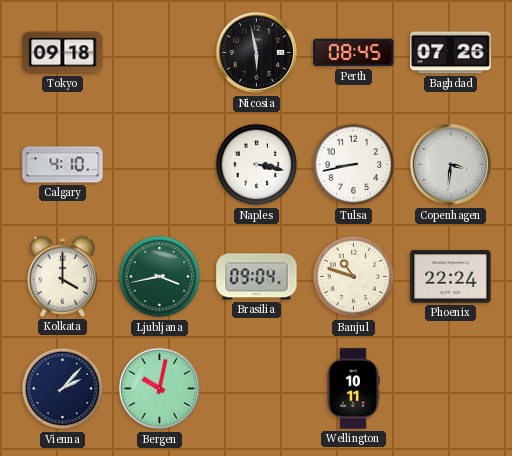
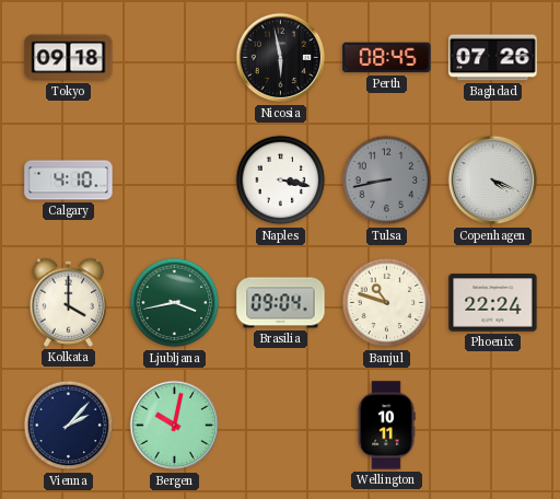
Tulsa dial: white -> grey
Copenhagen: 3:31 -> 4:19
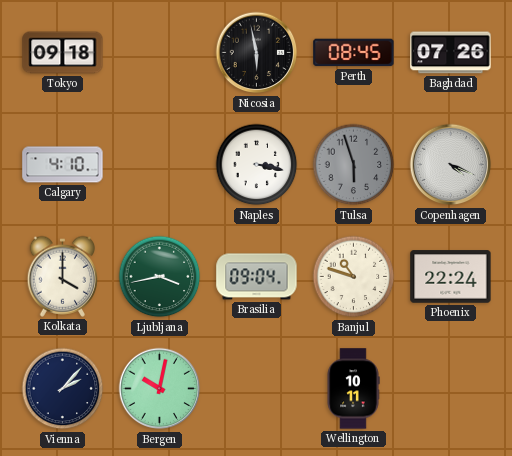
Tulsa: 8:43 -> 5:57
